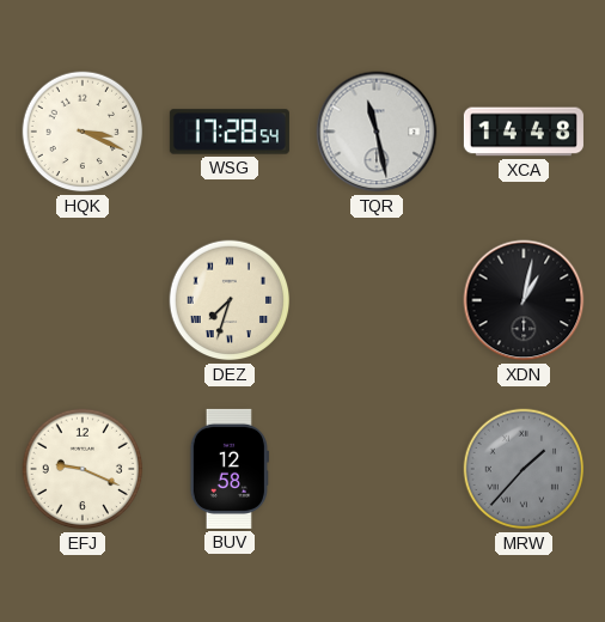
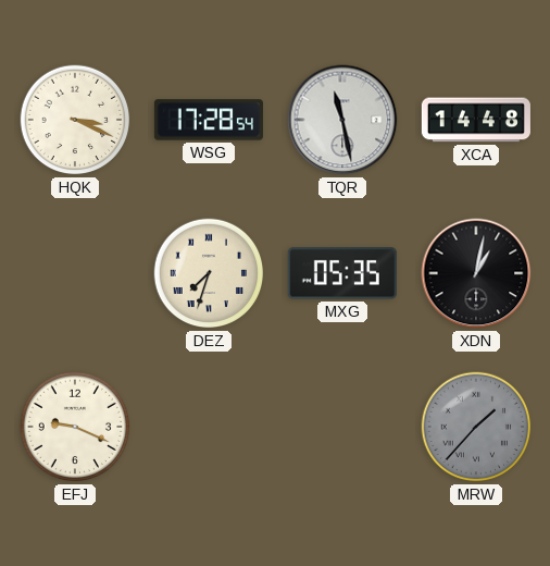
MXG: none -> 05:35
BUV: 12:58 -> none
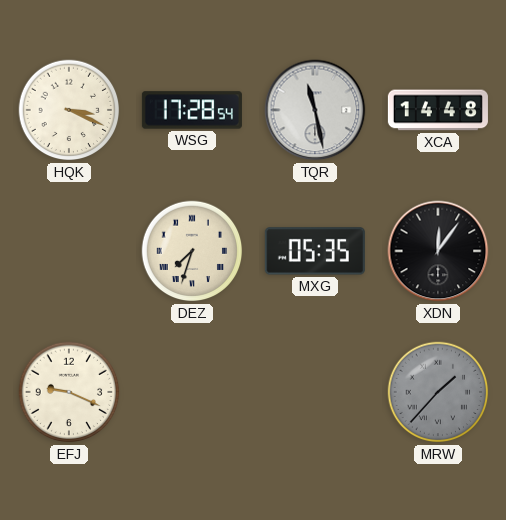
XDN: 1:02 -> 12:06
